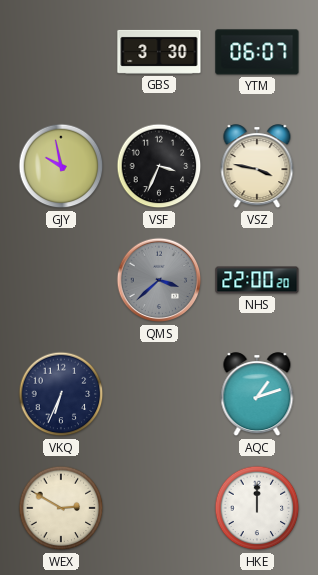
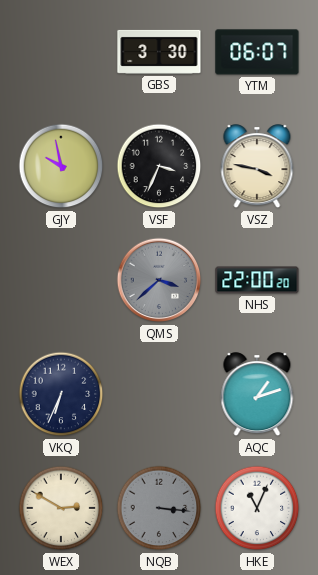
NQB: none -> 3:16
HKE: 12:00 -> 11:04
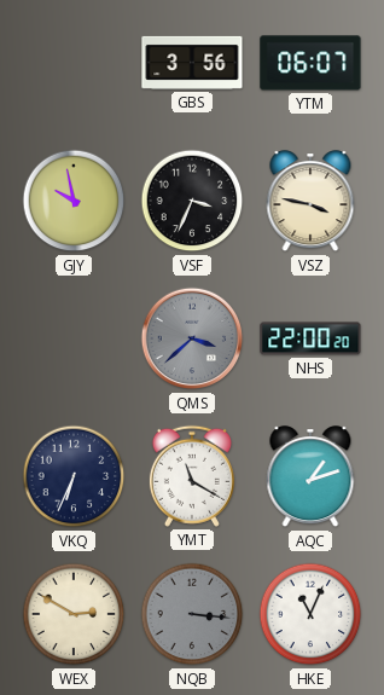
GBS: 3:30 -> 3:56
YMT: none -> 11:20
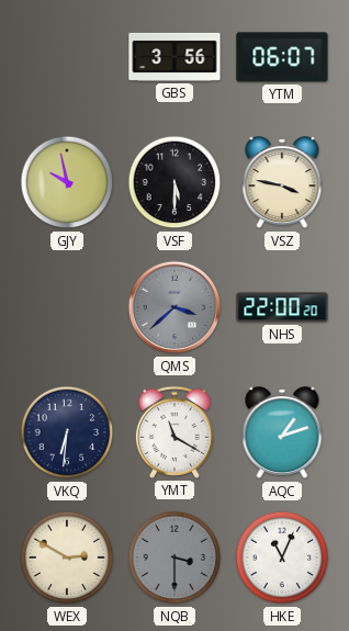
VSF: 3:34 -> 5:30
VKQ: 6:34 -> 6:31
NQB: 3:16 -> 3:30
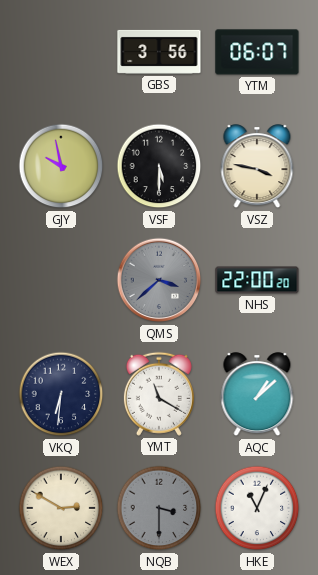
AQC: 1:12 -> 1:08
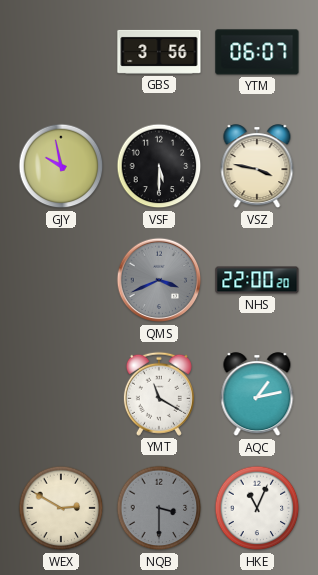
QMS: 3:38 -> 3:41
VKQ: 6:31 -> none
AQC: 1:08 -> 1:13
